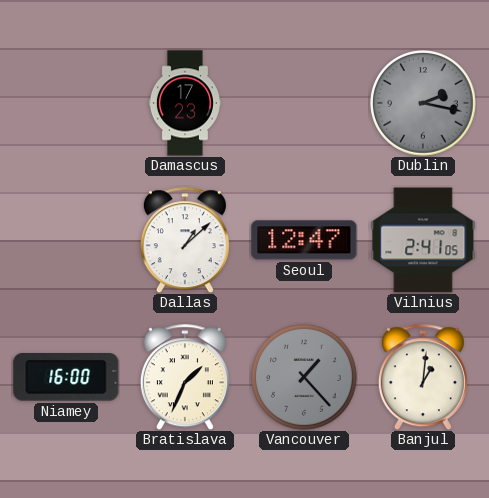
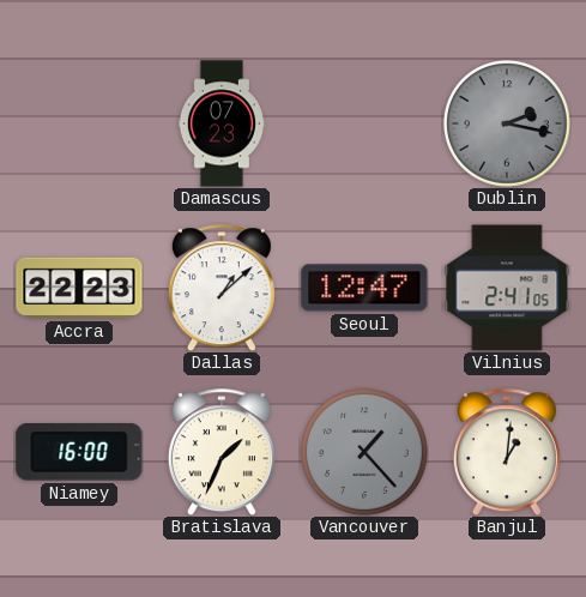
Damascus: 17:23 -> 07:23
Accra: none -> 22:23
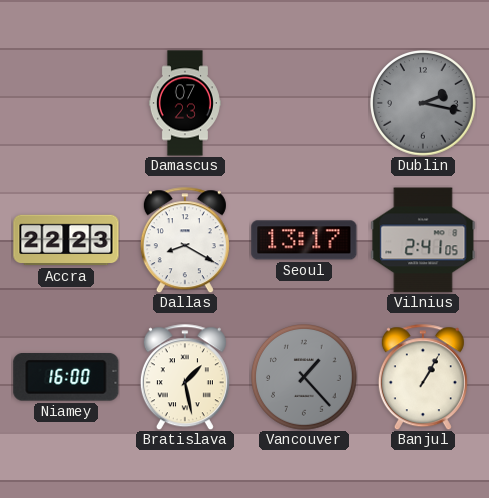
Dallas: 1:08 -> 8:20
Seoul: 12:47 -> 13:17
Bratislava: 1:34 -> 1:28
Banjul: 1:01 -> 1:05
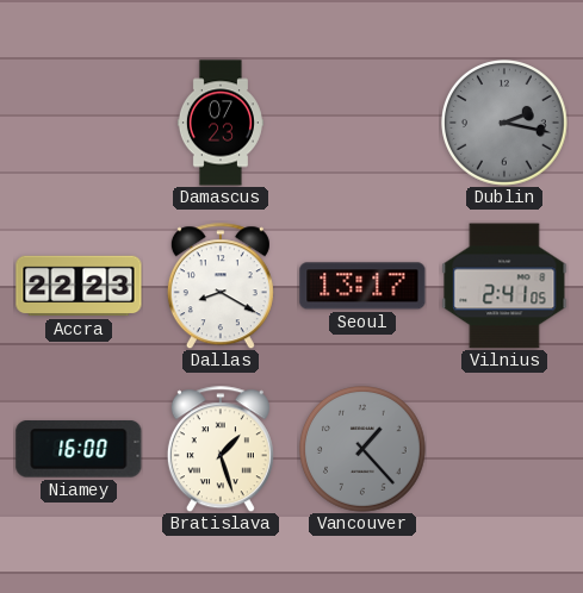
Bratislava: 1:28 -> 1:27
Banjul: 1:05 -> none
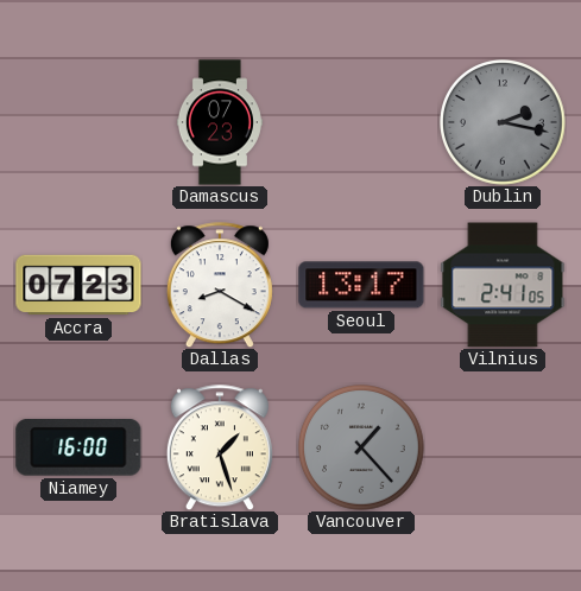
Accra: 22:23 -> 07:23
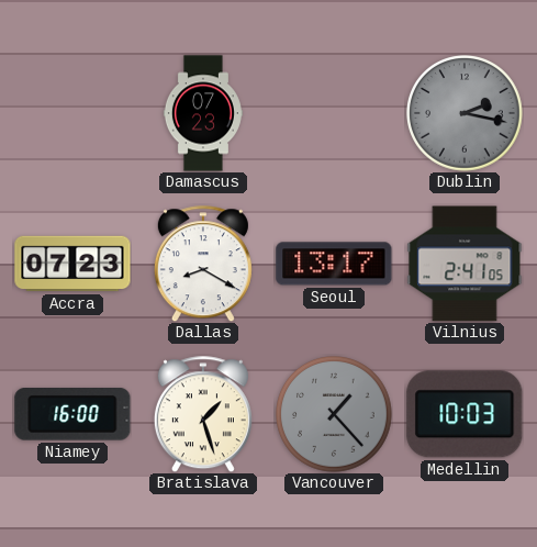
Medellin: none -> 10:03
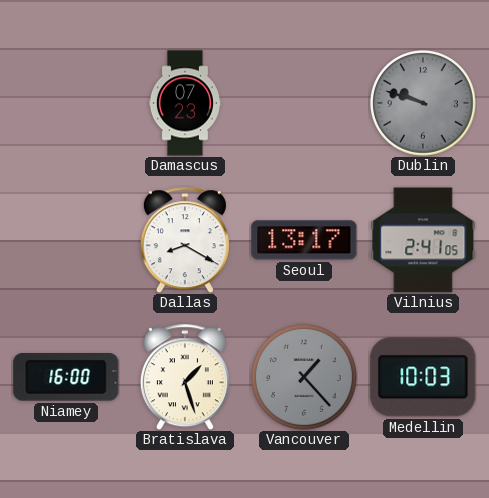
Dublin: 2:17 -> 9:48
Accra: 07:23 -> none
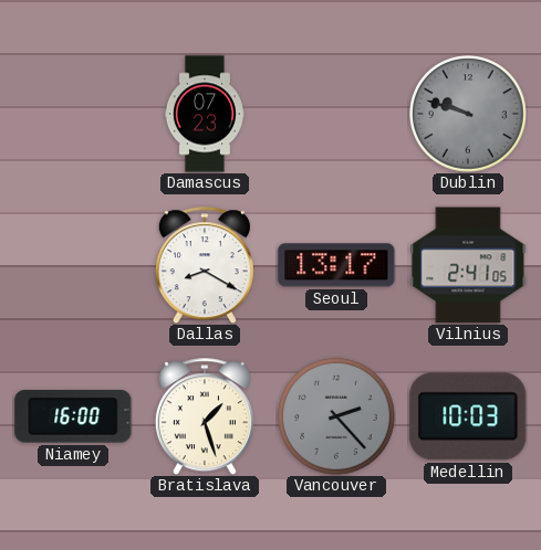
Vancouver: 1:23 -> 2:23
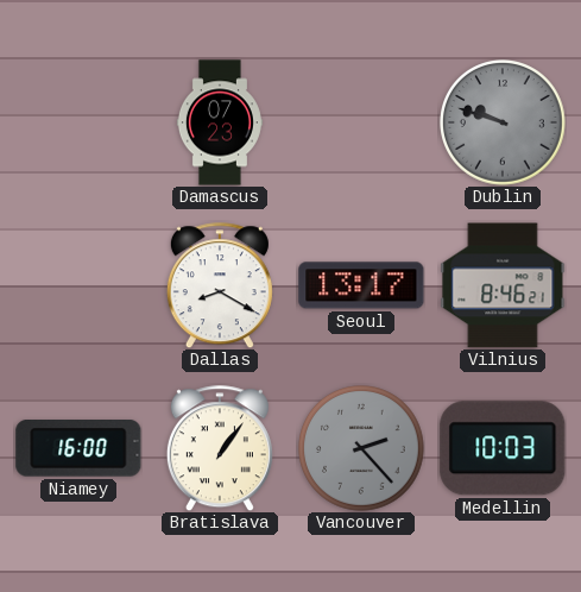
Vilnius: 2:41 -> 8:46
Bratislava: 1:27 -> 1:06
